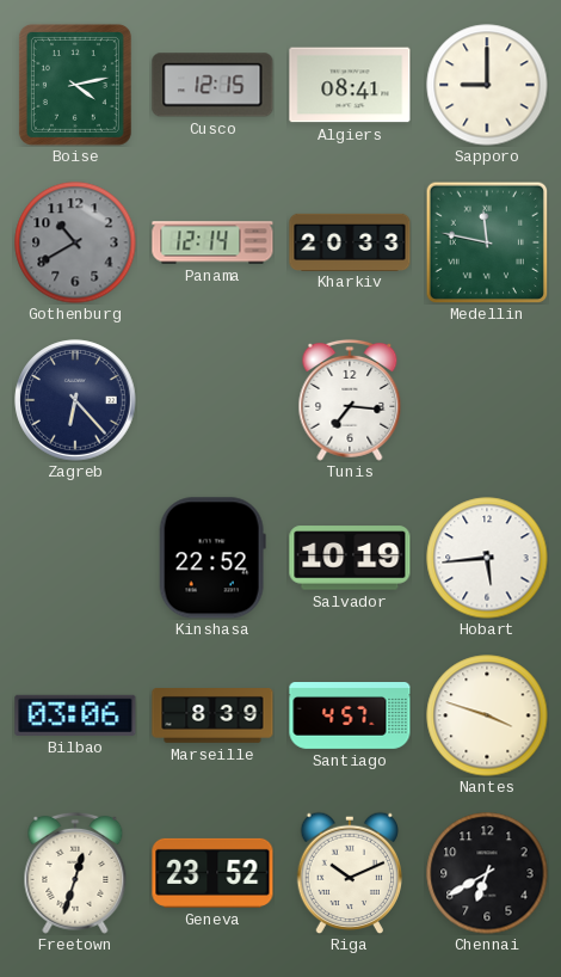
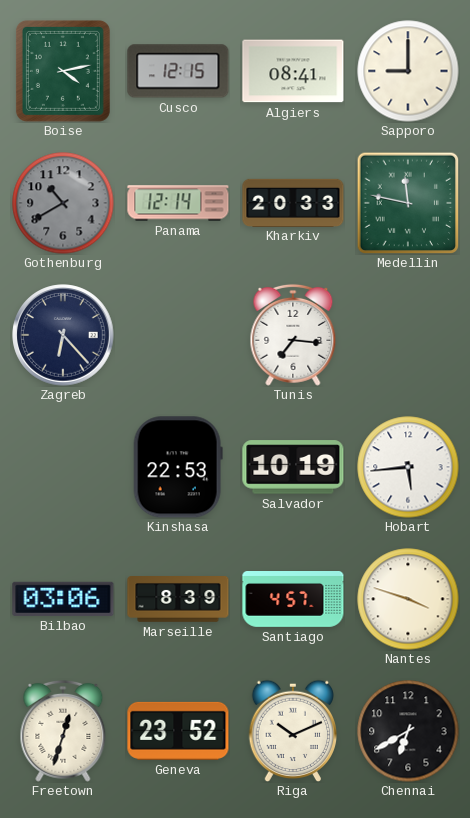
Kinshasa: 22:52 -> 22:53
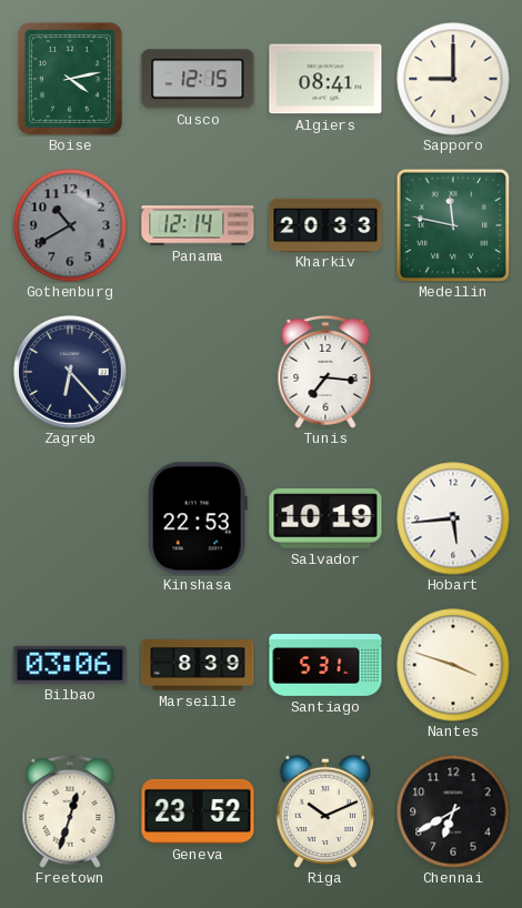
Santiago: 4:57 -> 5:31
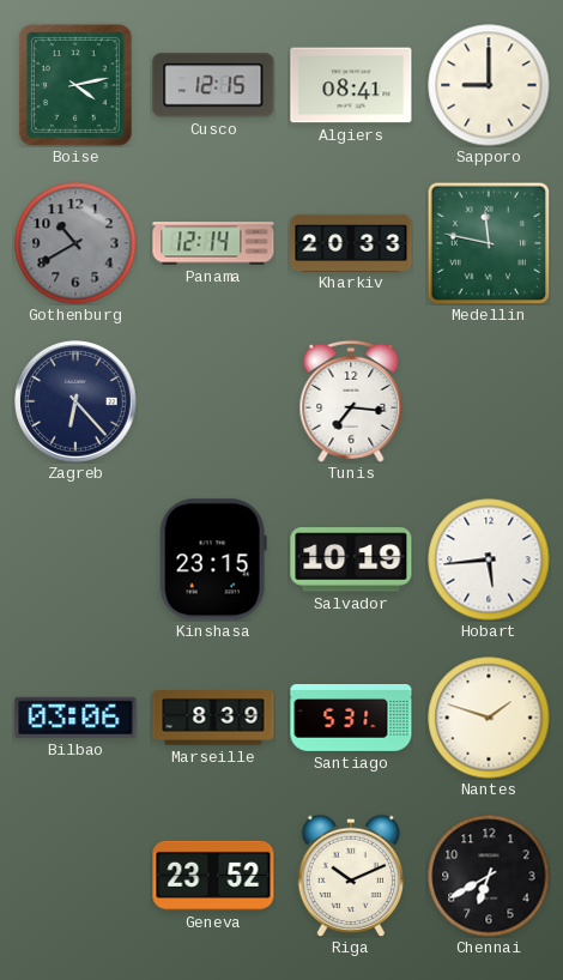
Kinshasa: 22:53 -> 23:15
Nantes: 3:48 -> 1:48
Freetown: 12:33 -> none
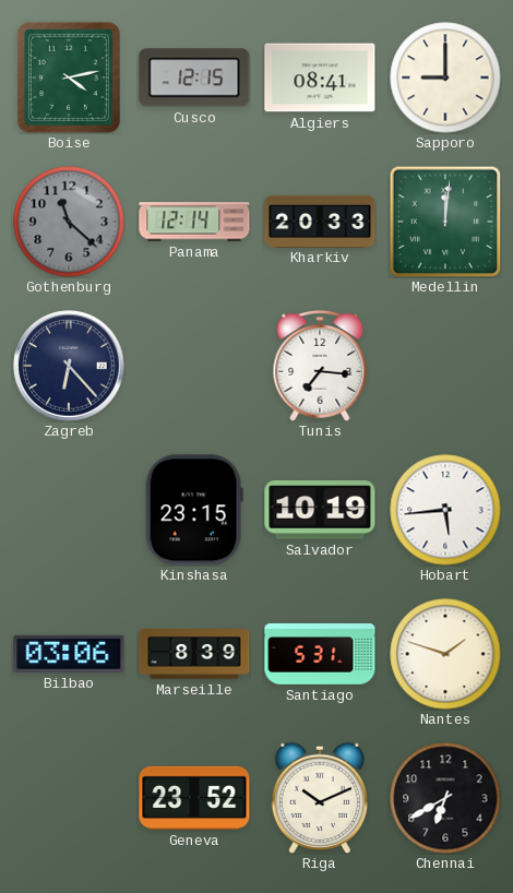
Gothenburg: 10:40 -> 11:22
Medellin: 11:47 -> 12:01
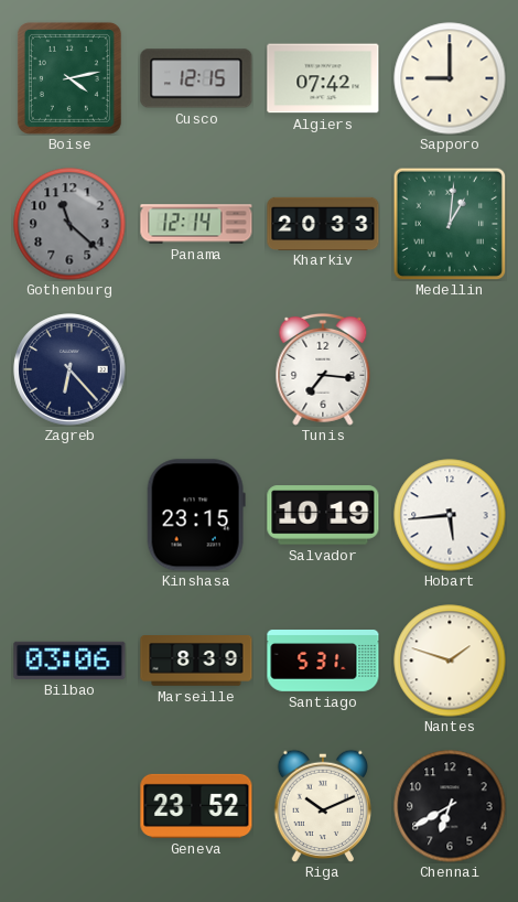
Algiers: 08:41 -> 07:42
Medellin: 12:01 -> 1:01
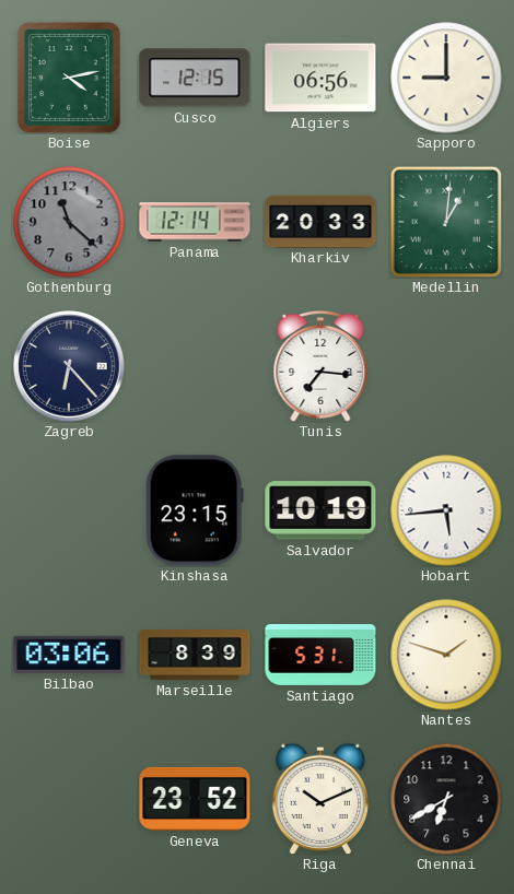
Algiers: 07:42 -> 06:56
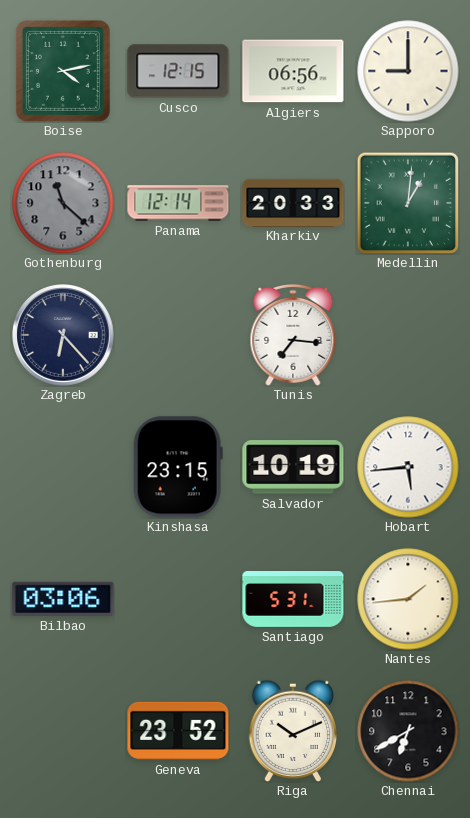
Marseille: 8:39 -> none
Nantes: 1:48 -> 1:44
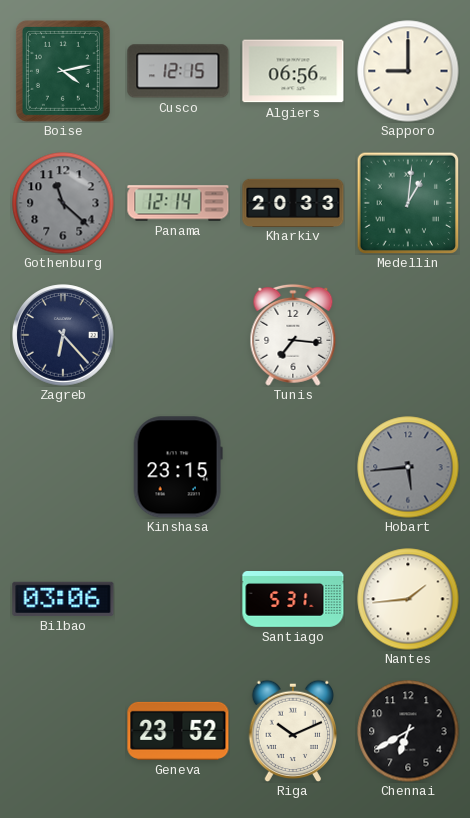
Salvador: 10:19 -> none
Hobart dial: white -> grey
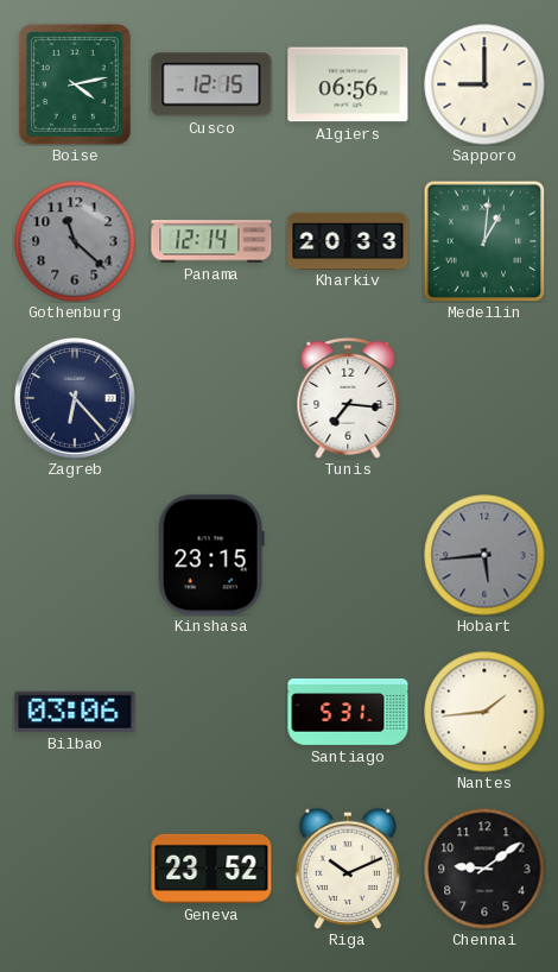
Chennai: 6:40 -> 9:09
